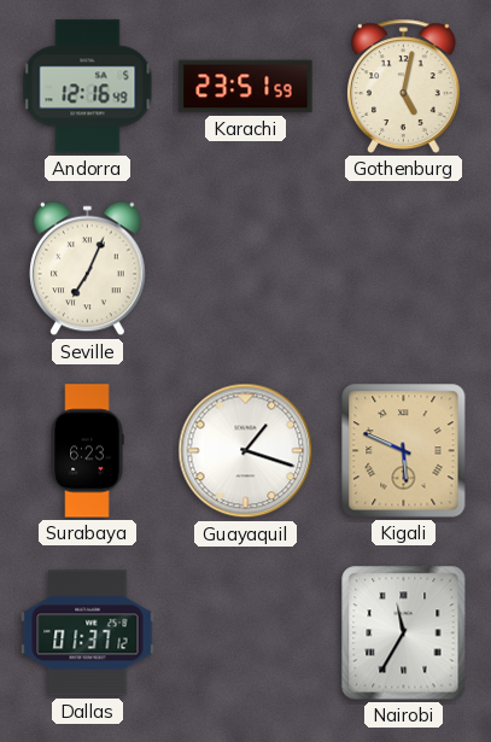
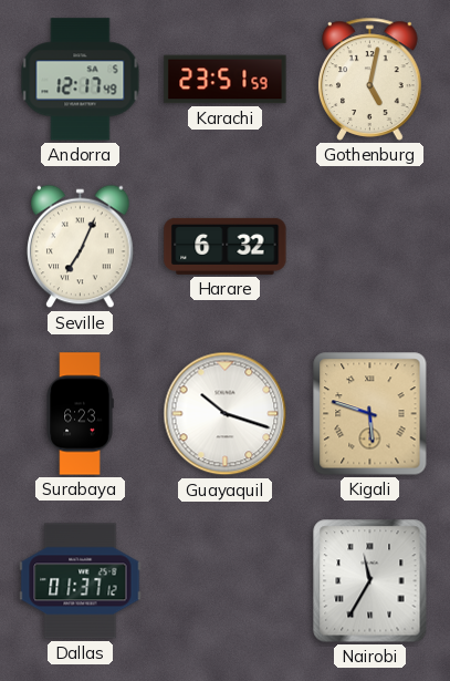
Andorra: 12:16 -> 12:17
Harare: none -> 6:32
Guayaquil: 1:18 -> 10:18
Kigali: 5:49 -> 5:48
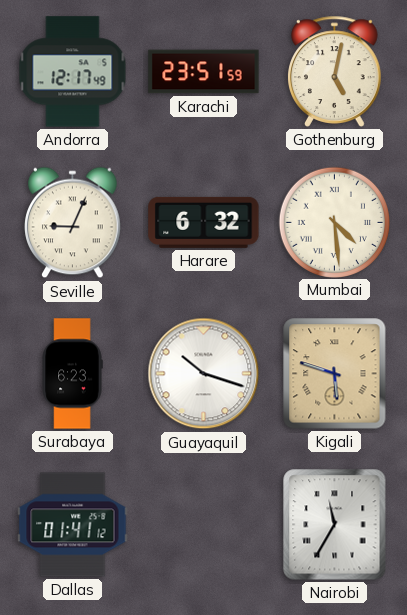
Seville: 7:04 -> 9:04
Mumbai: none -> 4:29
Dallas: 01:37 -> 01:41
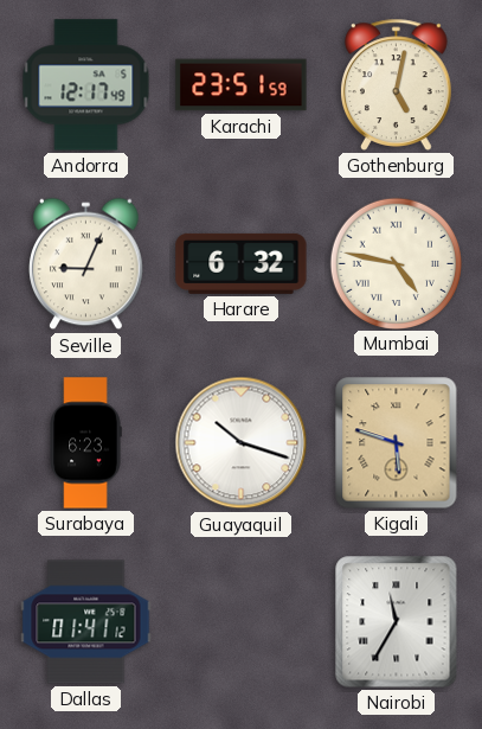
Mumbai: 4:29 -> 4:47
